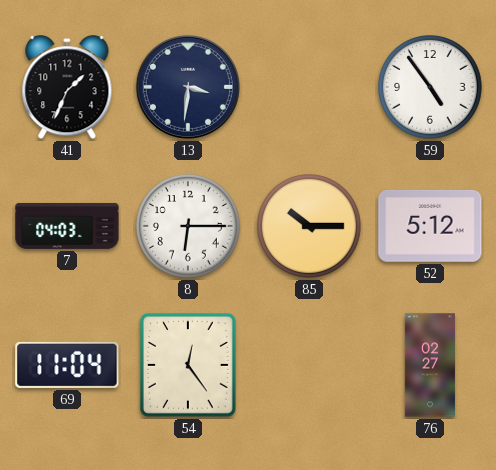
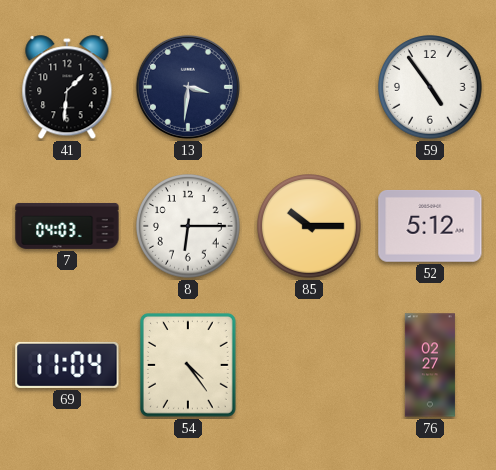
41: 1:34 -> 1:31
54: 12:24 -> 4:24
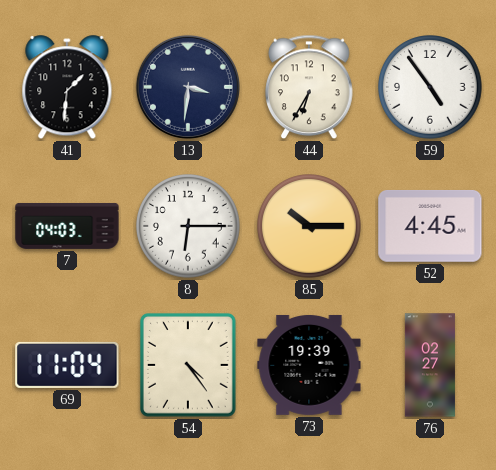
44: none -> 6:35
52: 5:12 -> 4:45
73: none -> 19:39
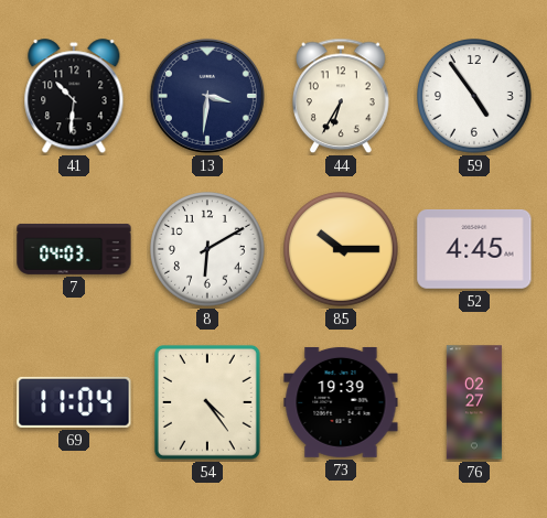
41: 1:31 -> 10:31
8: 6:15 -> 6:10
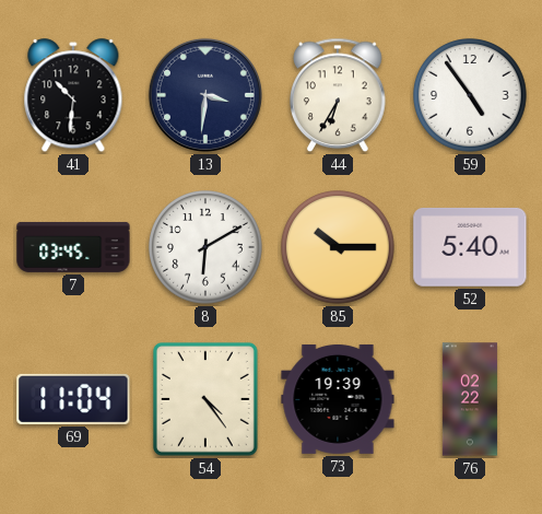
7: 04:03 -> 03:45
52: 4:45 -> 5:40
76: 02:27 -> 02:22
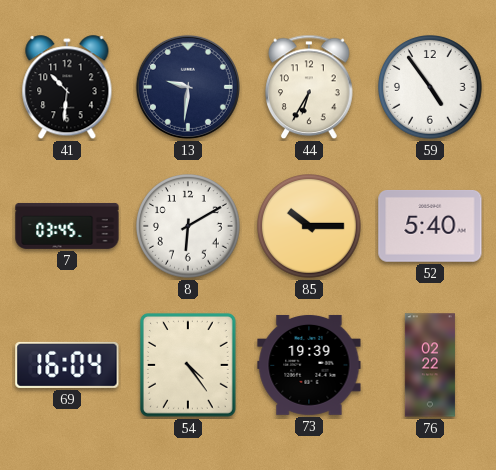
13: 3:31 -> 9:31
69: 11:04 -> 16:04
